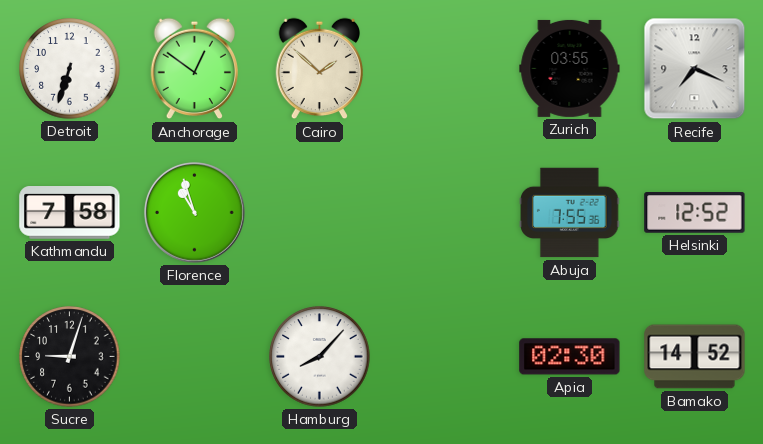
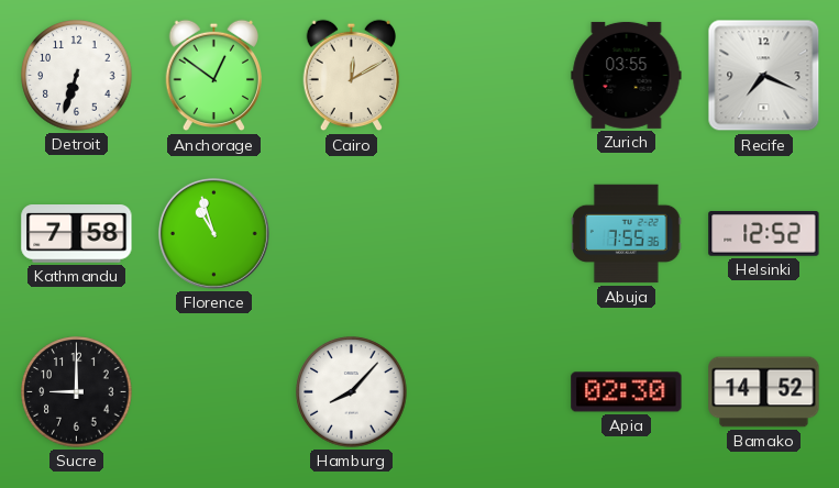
Cairo: 1:52 -> 12:10
Sucre: 9:03 -> 9:00
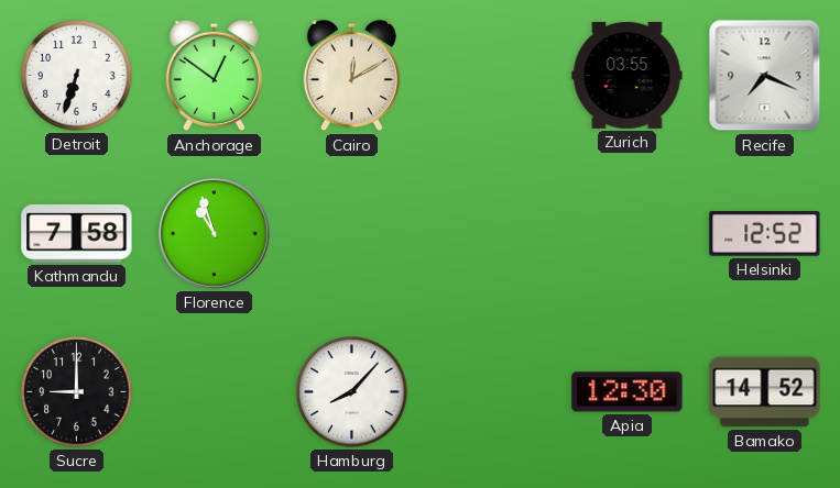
Abuja: 7:55 -> none
Apia: 02:30 -> 12:30
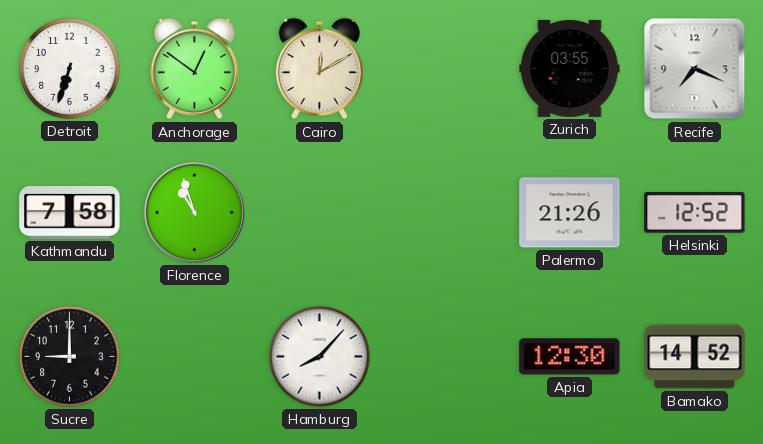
Palermo: none -> 21:26
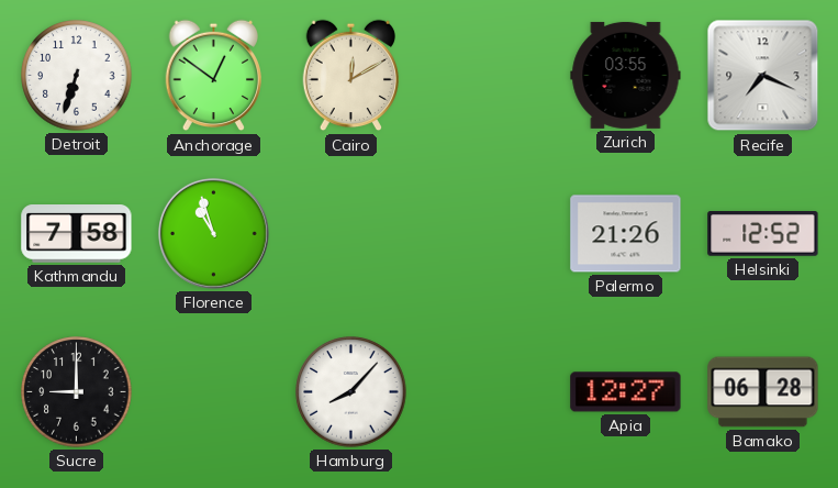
Apia: 12:30 -> 12:27
Bamako: 14:52 -> 06:28
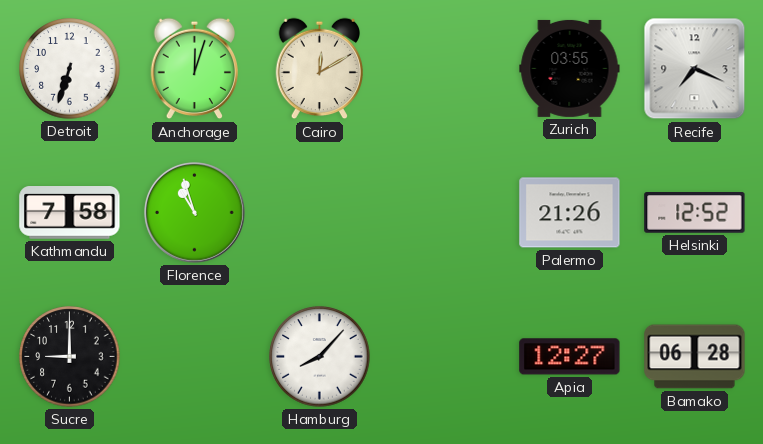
Anchorage: 12:51 -> 12:03
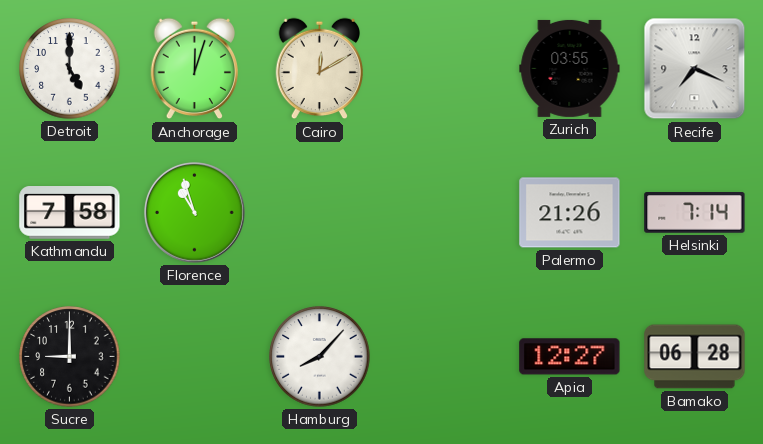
Detroit: 6:33 -> 5:00
Helsinki: 12:52 -> 7:14
